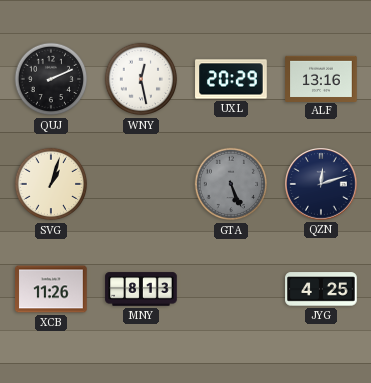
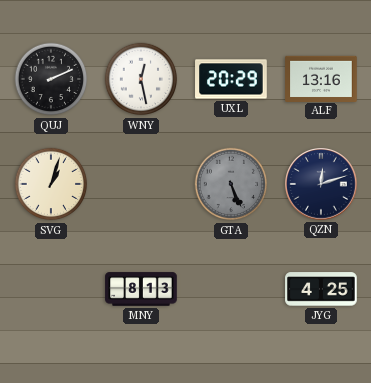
XCB: 11:26 -> none
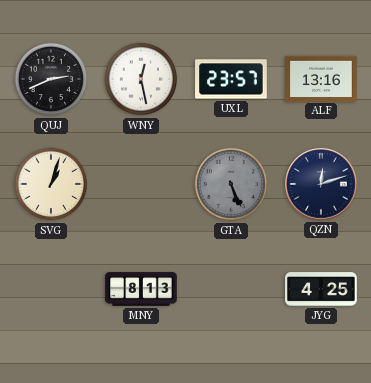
QUJ: 2:11 -> 2:41
UXL: 20:29 -> 23:57
